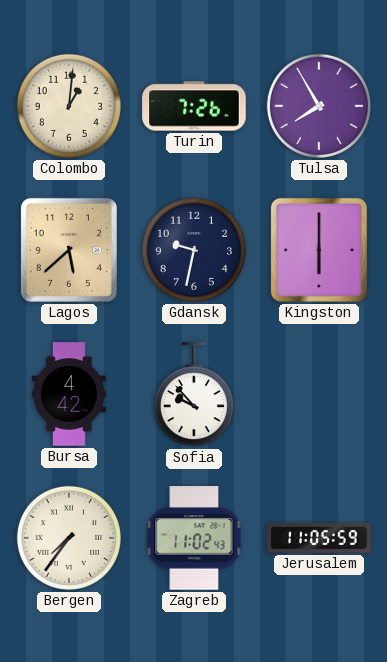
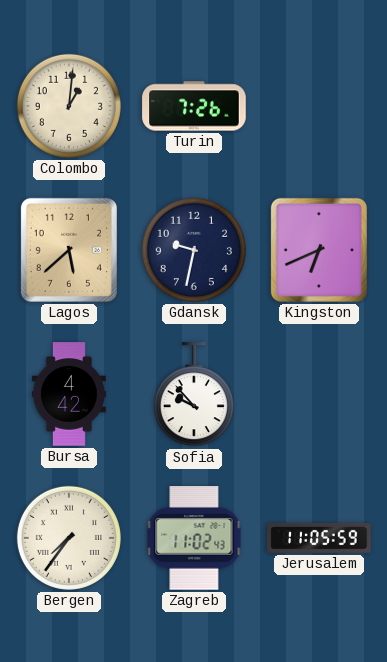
Tulsa: 7:55 -> none
Kingston: 6:00 -> 6:41
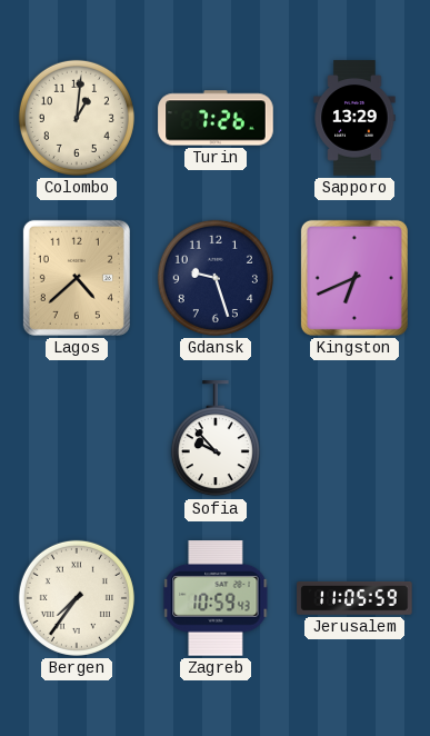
Sapporo: none -> 13:29
Lagos: 5:38 -> 4:38
Gdansk: 9:32 -> 9:27
Bursa: 4:42 -> none
Zagreb: 11:02 -> 10:59
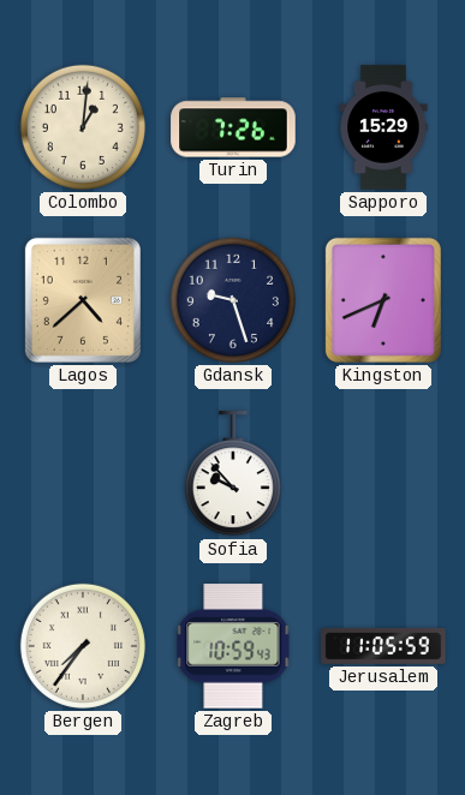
Sapporo: 13:29 -> 15:29
